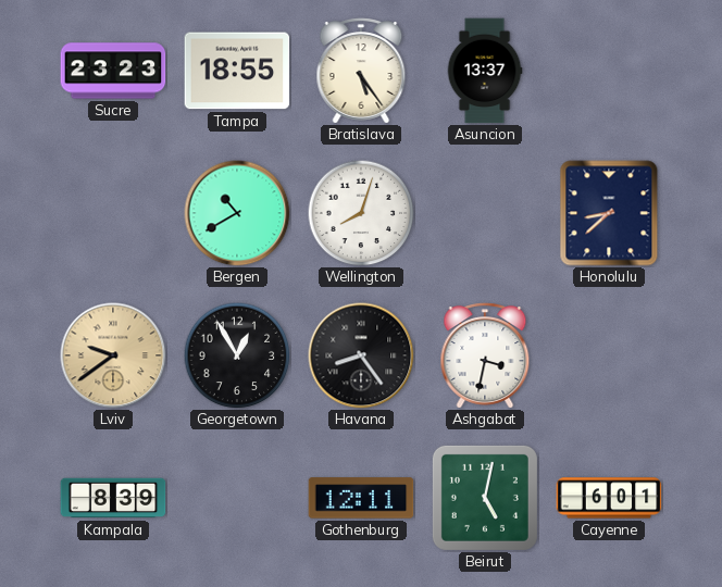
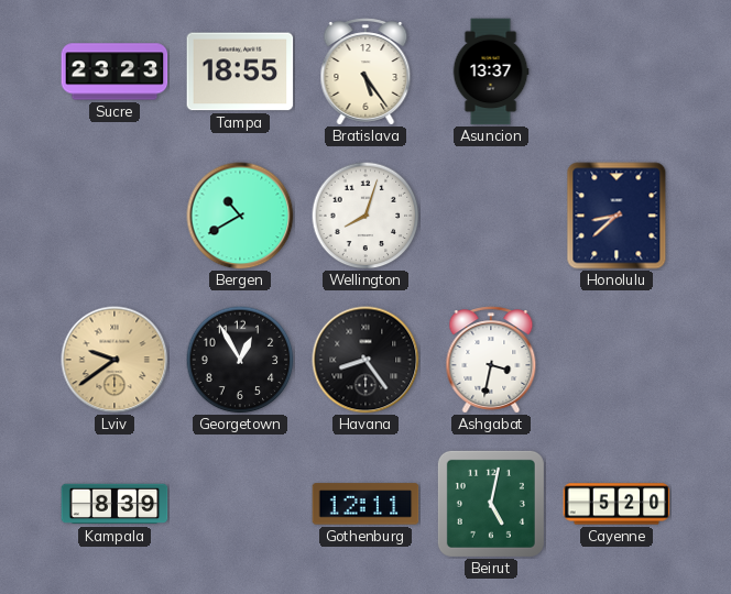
Cayenne: 6:01 -> 5:20
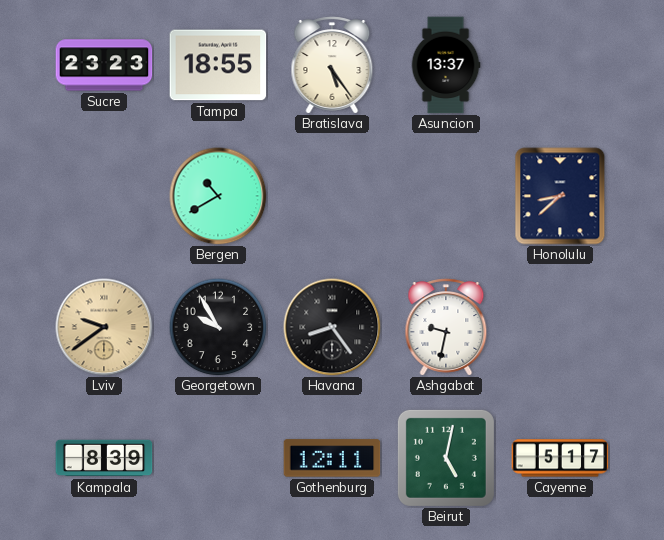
Wellington: 8:03 -> none
Georgetown: 12:55 -> 9:55
Ashgabat: 3:32 -> 9:32
Cayenne: 5:20 -> 5:17
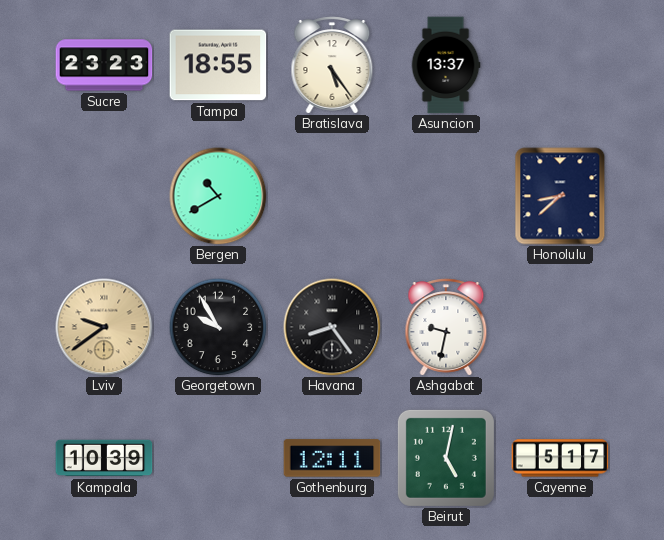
Kampala: 8:39 -> 10:39
